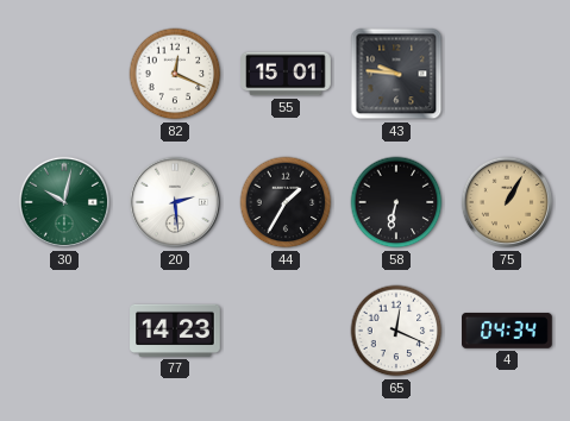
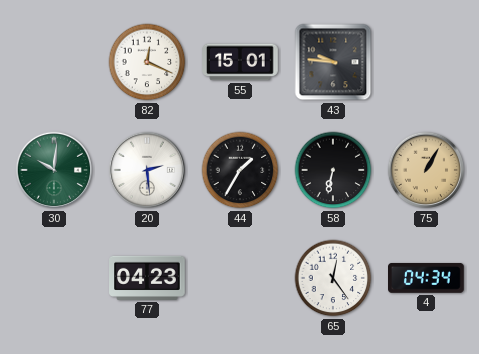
30: 10:02 -> 10:01
77: 14:23 -> 04:23
65: 12:19 -> 12:24
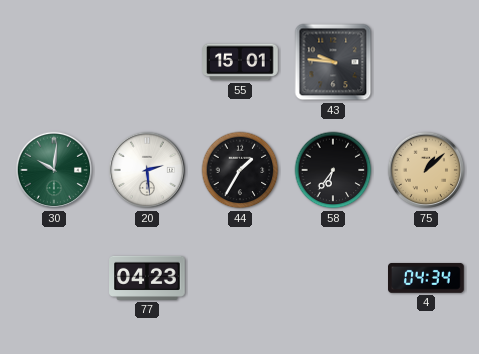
82: 12:19 -> none
58: 6:32 -> 6:36
75: 1:05 -> 1:08
65: 12:24 -> none
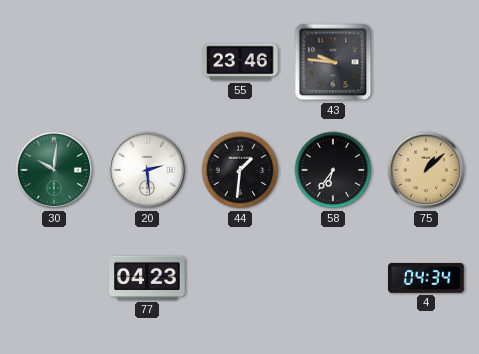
55: 15:01 -> 23:46
44: 1:35 -> 1:31
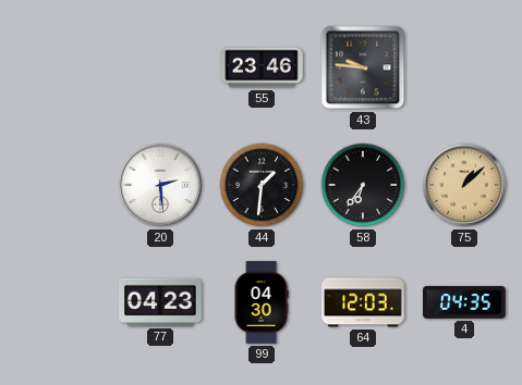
30: 10:01 -> none
99: none -> 04:30
64: none -> 12:03
4: 04:34 -> 04:35
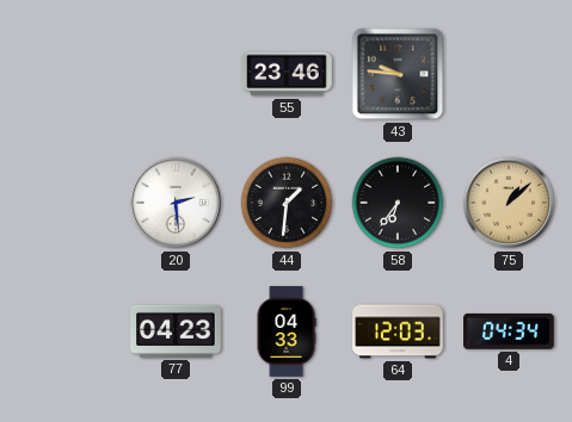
99: 04:30 -> 04:33
4: 04:35 -> 04:34
